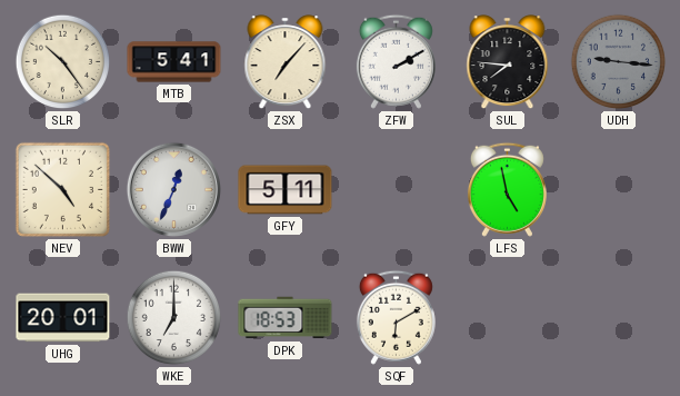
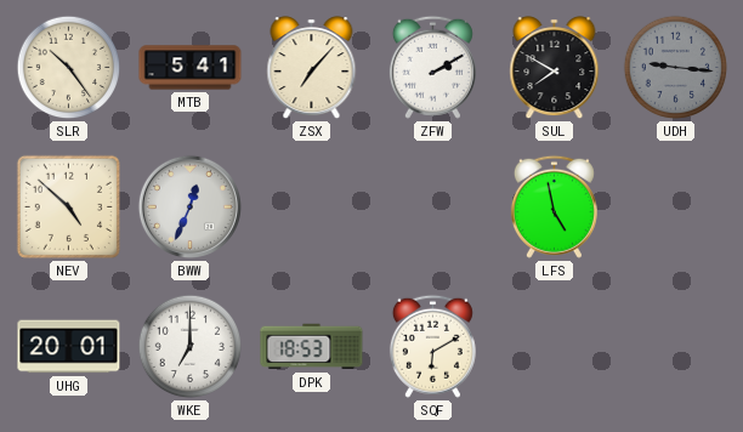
SUL: 7:46 -> 7:50
GFY: 5:11 -> none
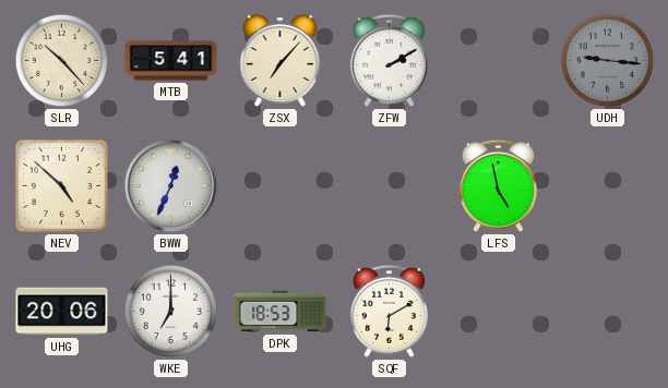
SLR: 10:24 -> 10:23
SUL: 7:50 -> none
UHG: 20:01 -> 20:06
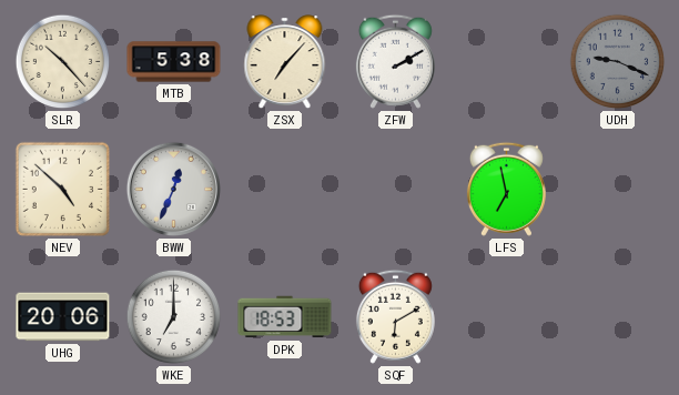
MTB: 5:41 -> 5:38
UDH: 9:16 -> 9:19
LFS: 4:58 -> 6:58
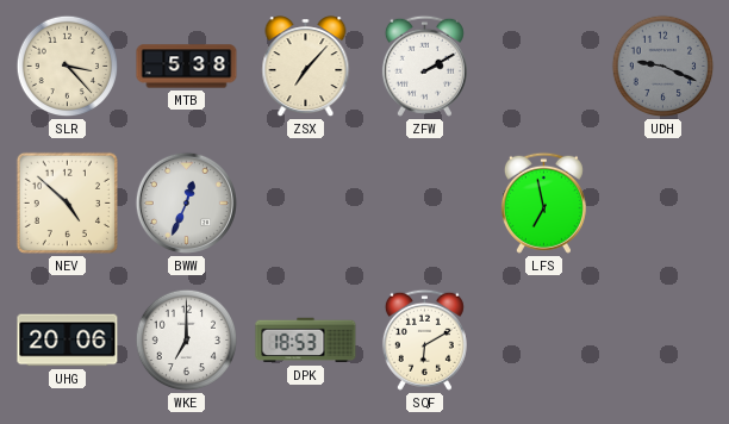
SLR: 10:23 -> 3:23
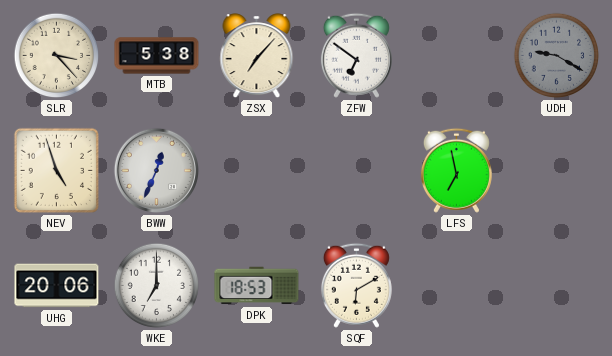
ZFW: 2:10 -> 6:51
UDH: 9:19 -> 9:20
NEV: 4:52 -> 4:57
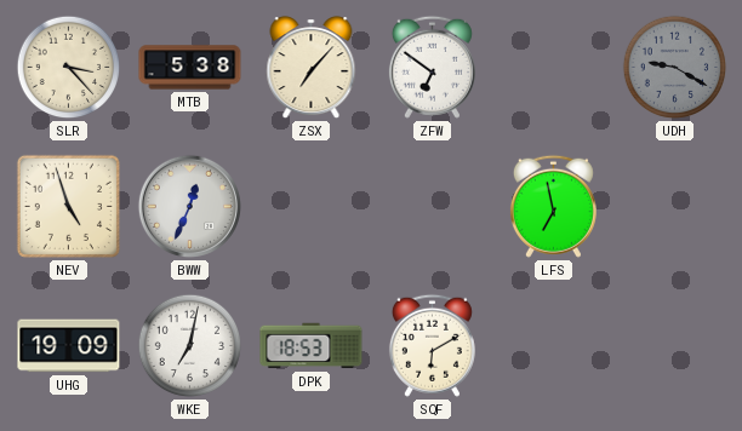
UHG: 20:06 -> 19:09
WKE: 7:00 -> 7:02
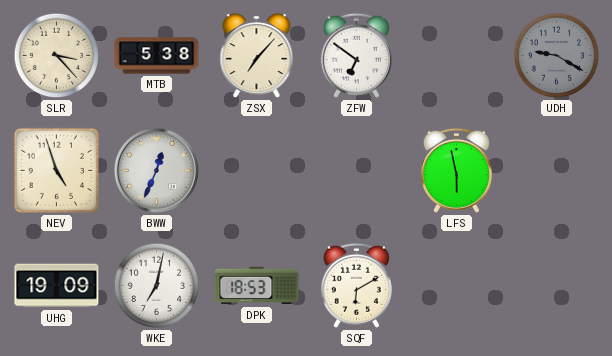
LFS: 6:58 -> 5:58
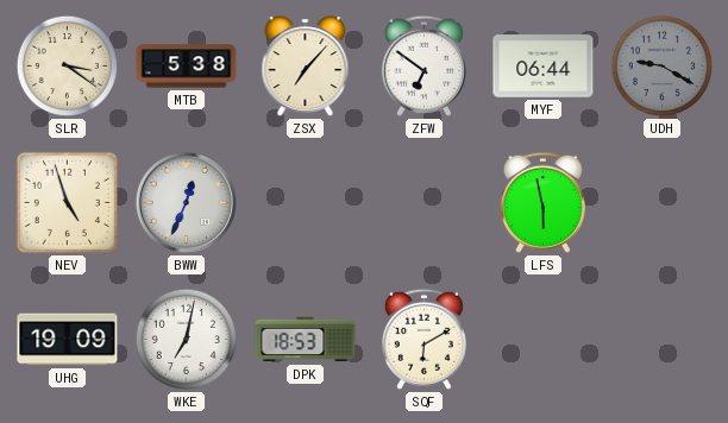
SLR: 3:23 -> 3:21
MYF: none -> 06:44
